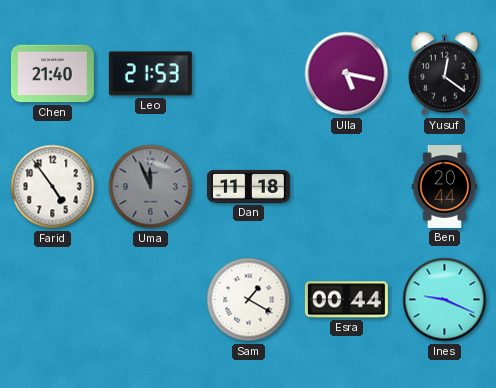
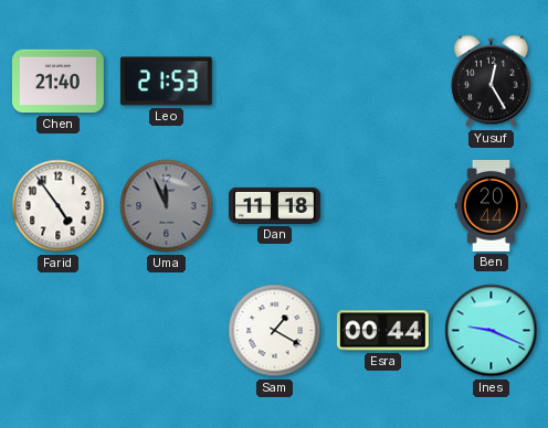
Ulla: 5:17 -> none
Yusuf: 12:21 -> 12:25
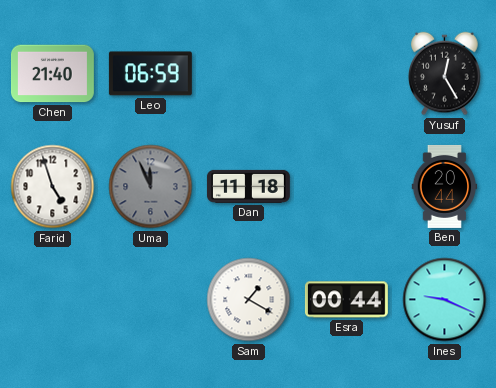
Leo: 21:53 -> 06:59
Farid: 4:54 -> 4:57
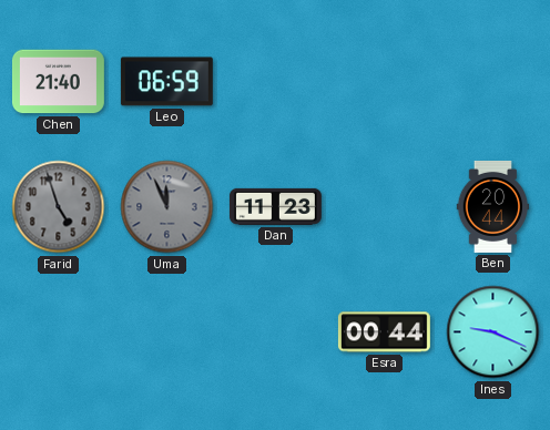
Yusuf: 12:25 -> none
Farid dial: white -> grey
Dan: 11:18 -> 11:23
Sam: 1:20 -> none
